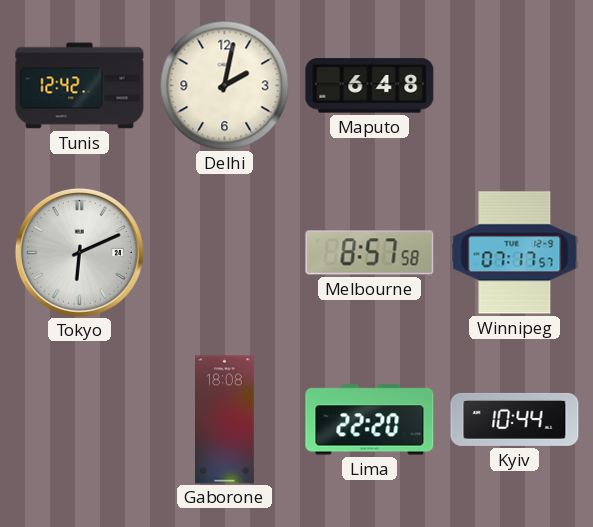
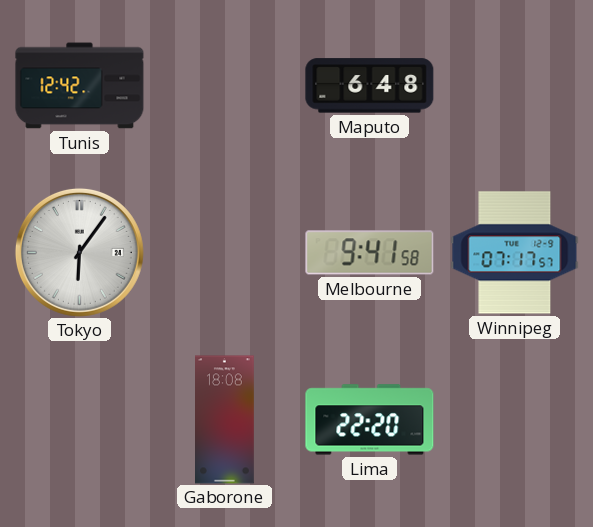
Delhi: 2:02 -> none
Tokyo: 6:11 -> 6:06
Melbourne: 8:57 -> 9:41
Kyiv: 10:44 -> none
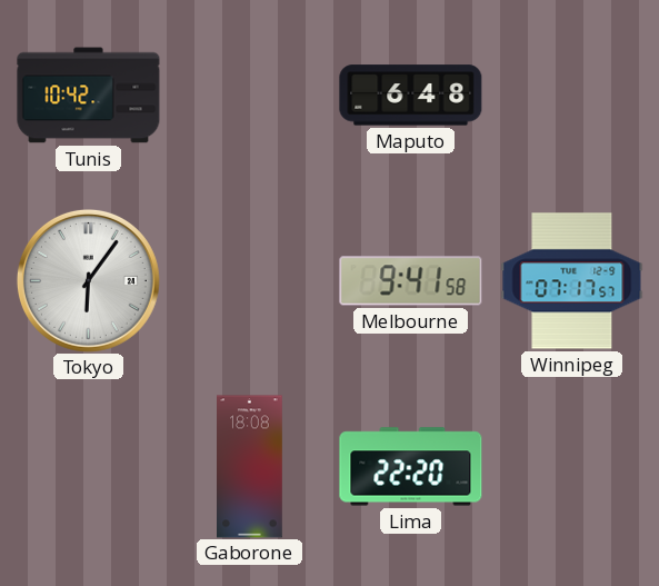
Tunis: 12:42 -> 10:42
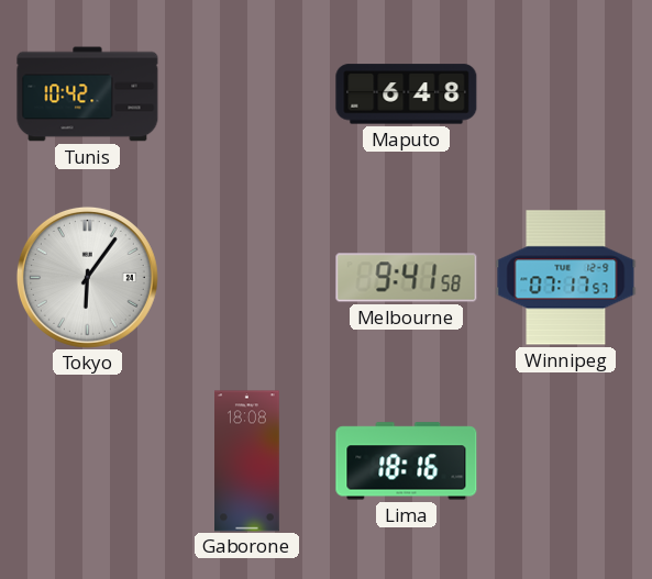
Lima: 22:20 -> 18:16
